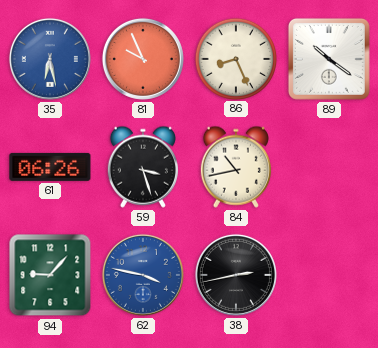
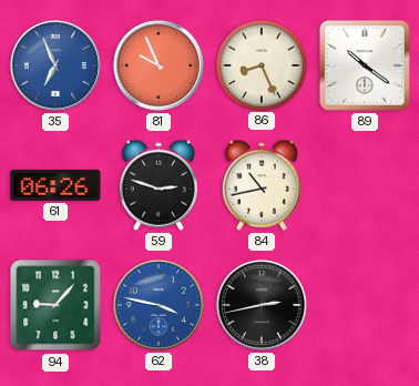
35: 6:28 -> 6:56
59: 3:27 -> 2:48
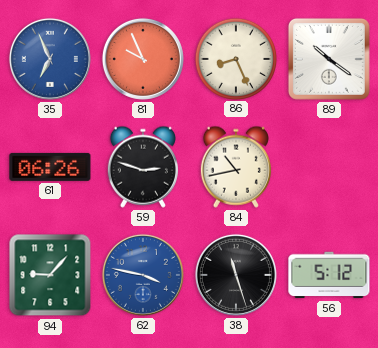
38: 2:43 -> 11:27
56: none -> 5:12
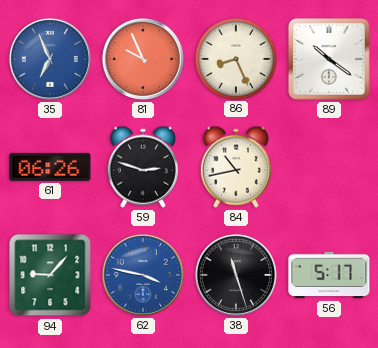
56: 5:12 -> 5:17
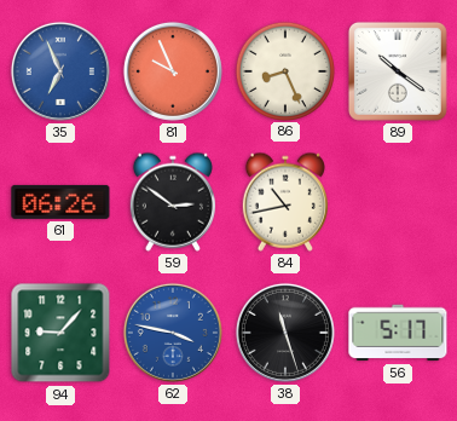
59: 2:48 -> 2:51
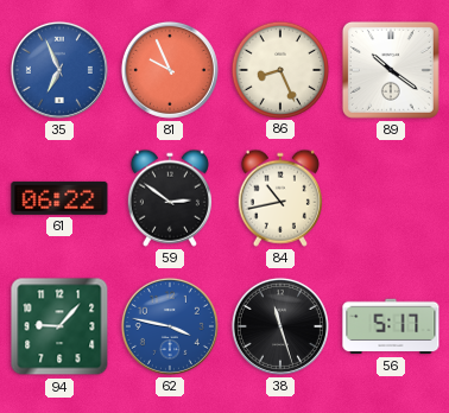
61: 06:26 -> 06:22
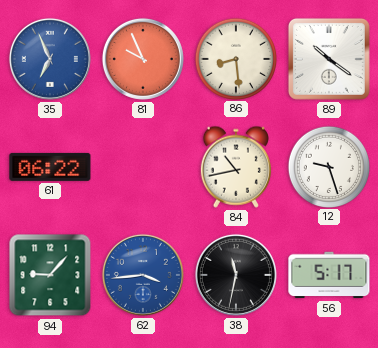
86: 8:26 -> 8:29
59: 2:51 -> none
12: none -> 9:27
62: 3:47 -> 3:44
38: 11:27 -> 11:32
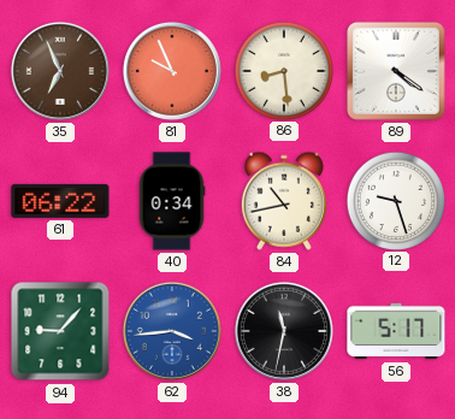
35 dial: blue -> brown
89: 10:21 -> 4:21
40: none -> 0:34
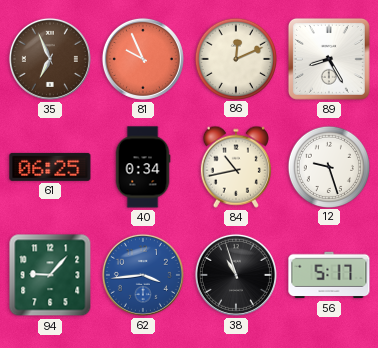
86: 8:29 -> 12:11
89: 4:21 -> 8:25
61: 06:22 -> 06:25
38: 11:32 -> 10:57
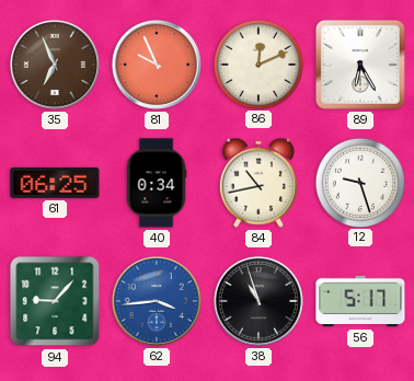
89: 8:25 -> 6:25
